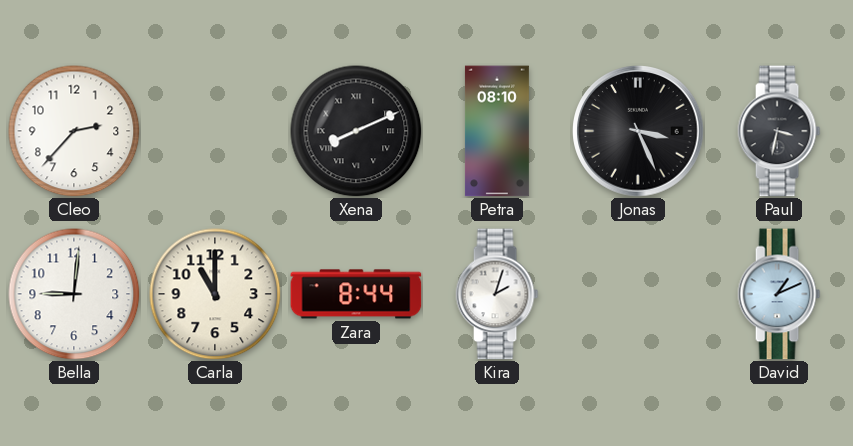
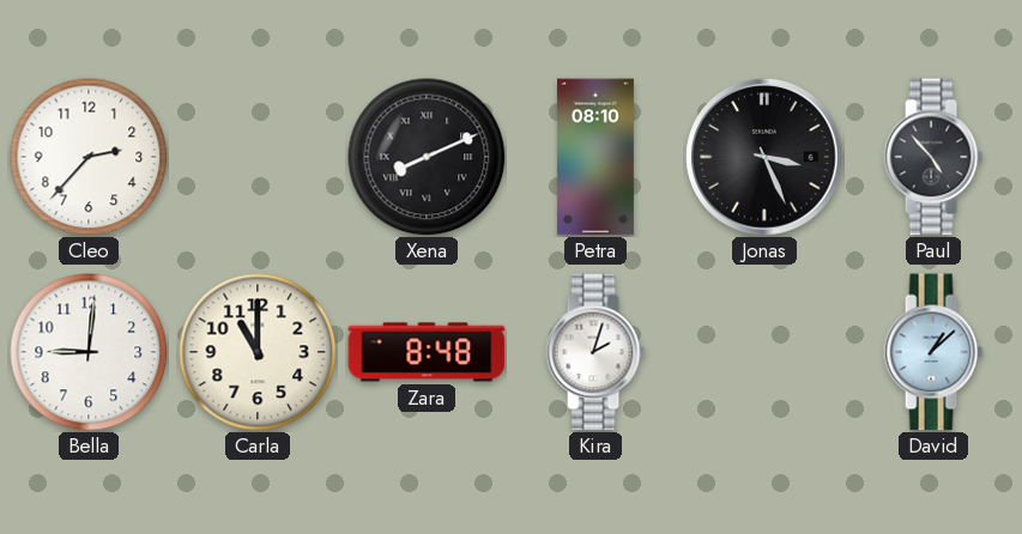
Paul: 3:32 -> 4:53
Zara: 8:44 -> 8:48
David: 1:11 -> 1:08
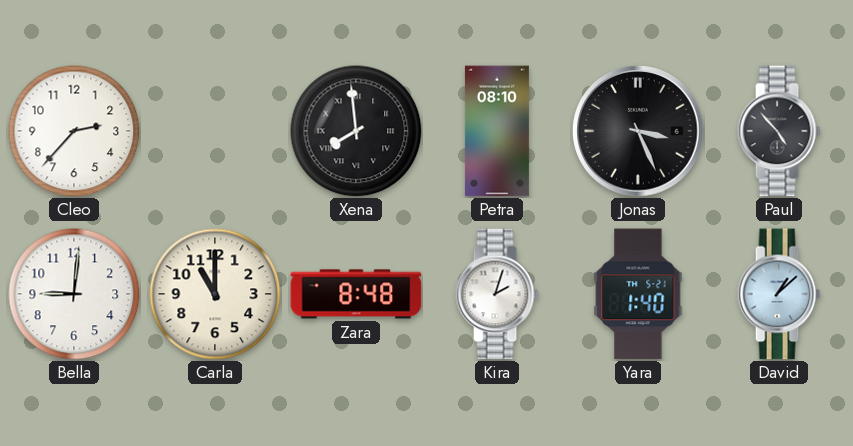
Xena: 8:11 -> 7:59
Yara: none -> 1:40
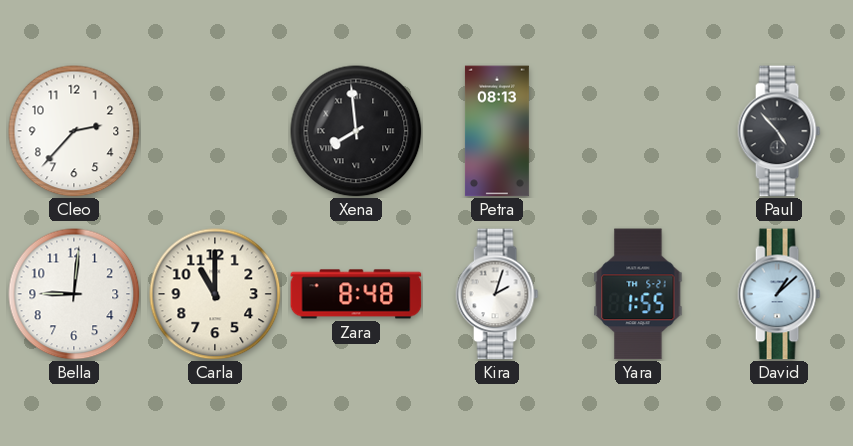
Petra: 08:10 -> 08:13
Jonas: 3:26 -> none
Yara: 1:40 -> 1:55
